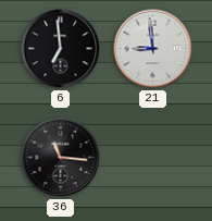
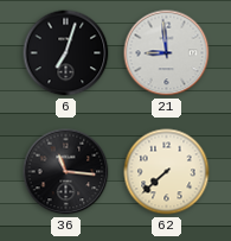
6: 6:59 -> 7:03
62: none -> 7:38
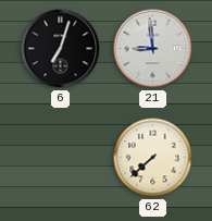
36: 11:16 -> none
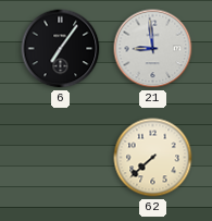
6: 7:03 -> 7:06
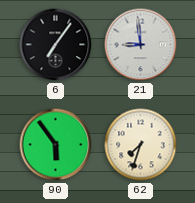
90: none -> 5:54
62: 7:38 -> 7:33
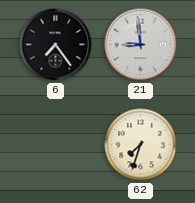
6: 7:06 -> 7:24
90: 5:54 -> none
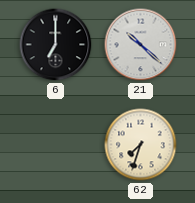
6: 7:24 -> 7:00
21: 8:59 -> 10:22
